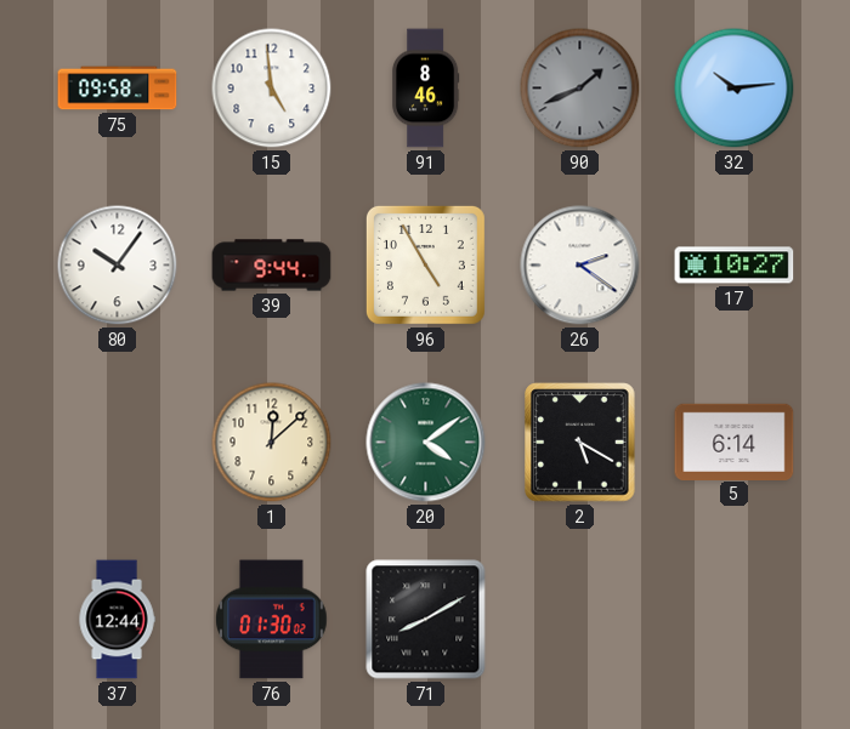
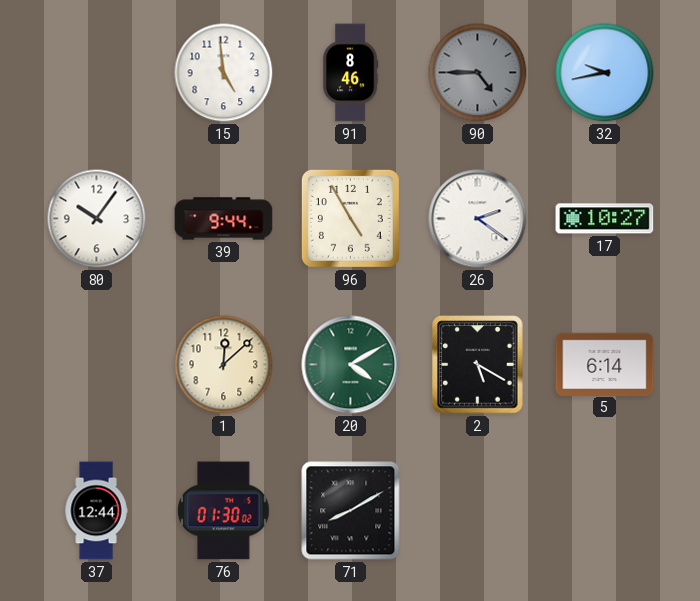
75: 09:58 -> none
90: 1:41 -> 4:45
32: 10:14 -> 9:43
20: 4:09 -> 4:10
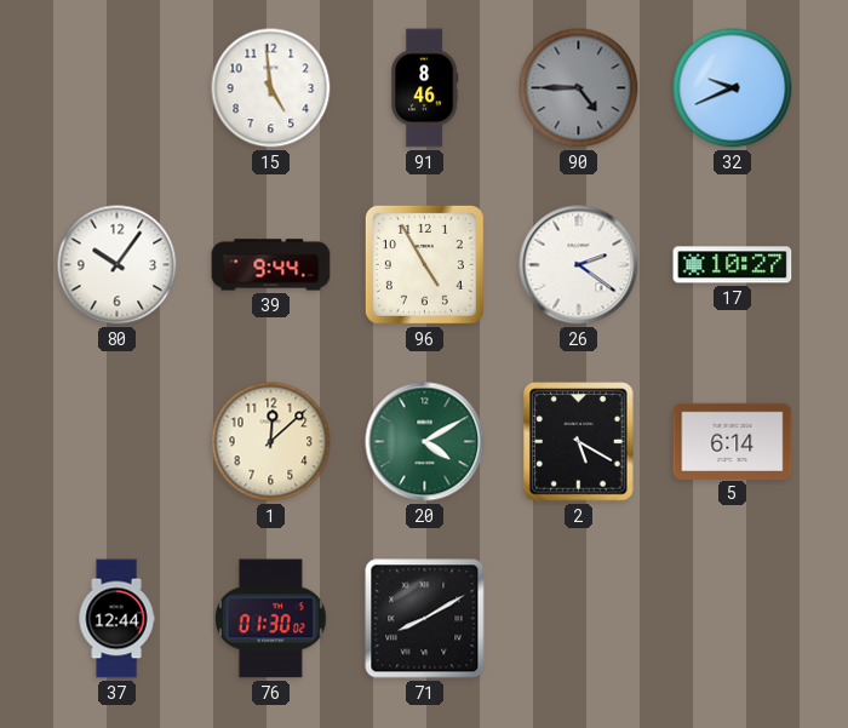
32: 9:43 -> 9:41
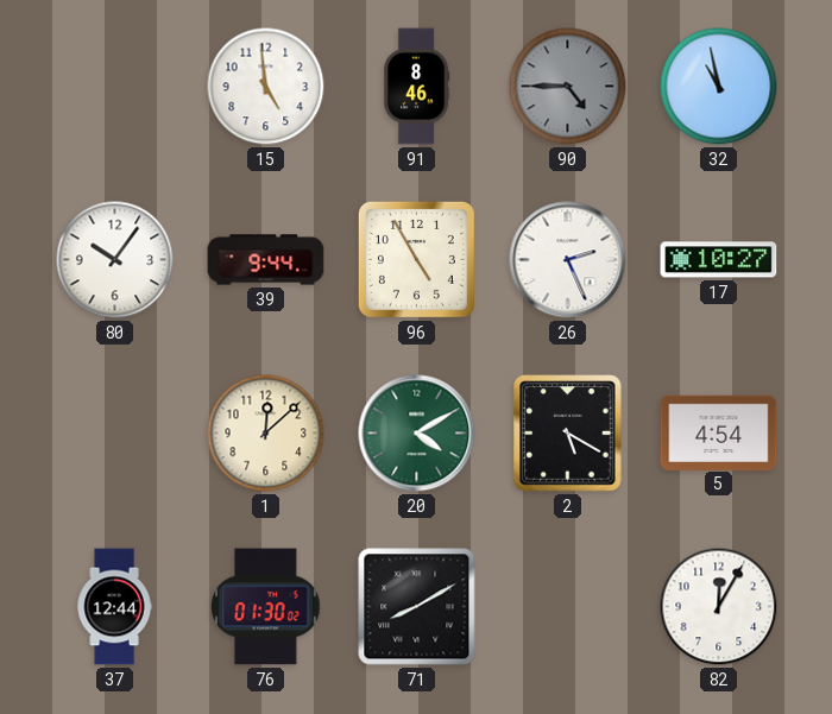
32: 9:41 -> 10:58
26: 2:21 -> 2:26
5: 6:14 -> 4:54
82: none -> 12:05
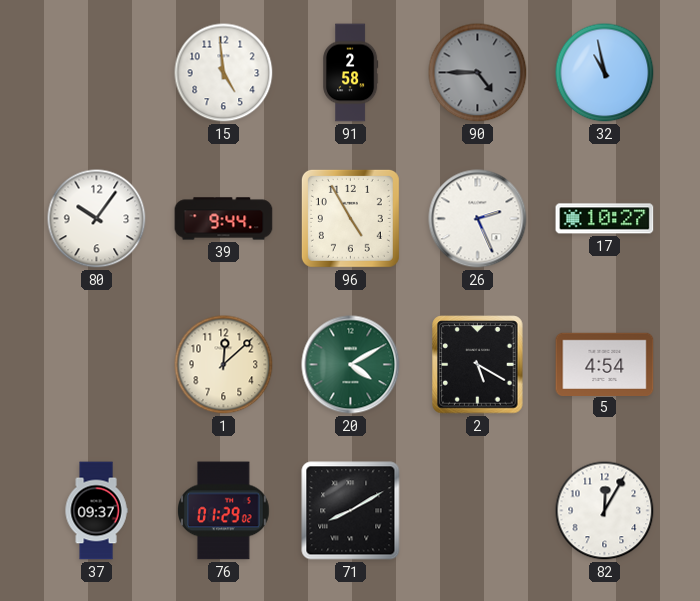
91: 8:46 -> 2:58
37: 12:44 -> 09:37
76: 01:30 -> 01:29
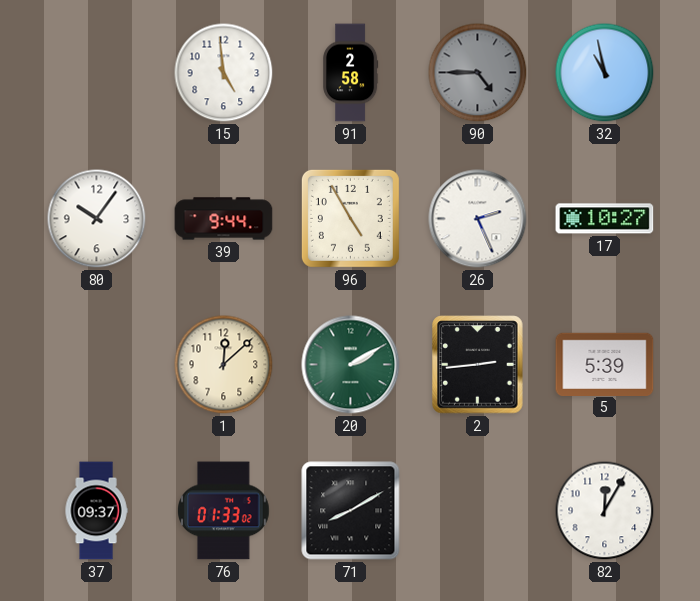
20: 4:10 -> 2:10
2: 5:20 -> 2:44
5: 4:54 -> 5:39
76: 01:29 -> 01:33
